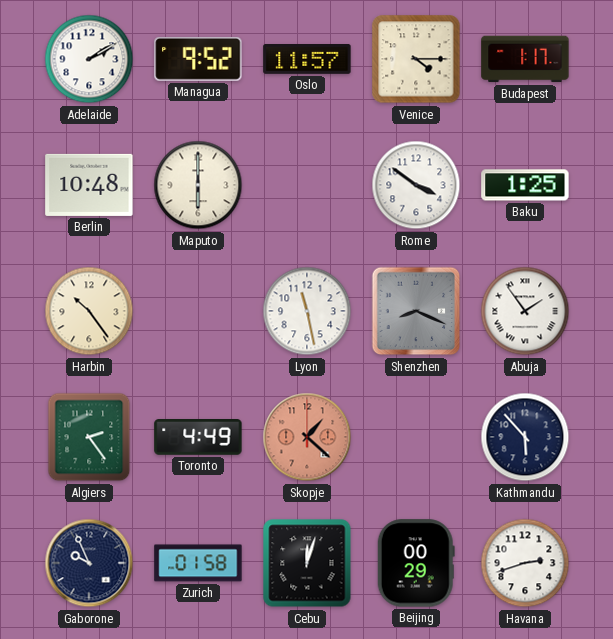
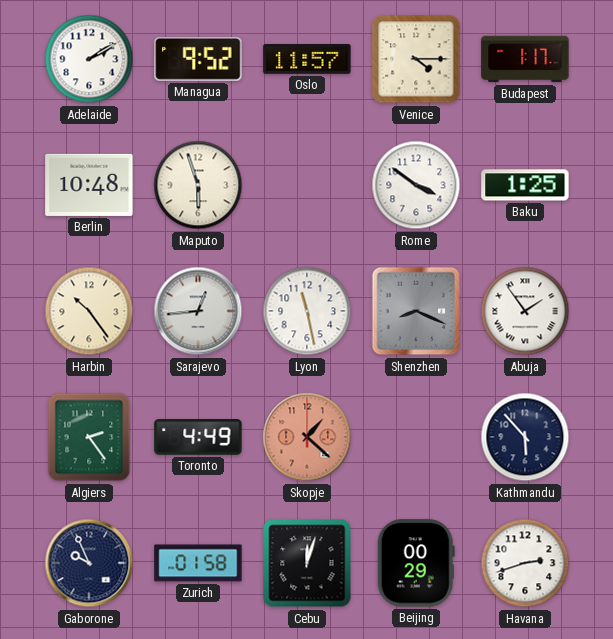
Maputo: 6:00 -> 5:57
Sarajevo: none -> 12:44
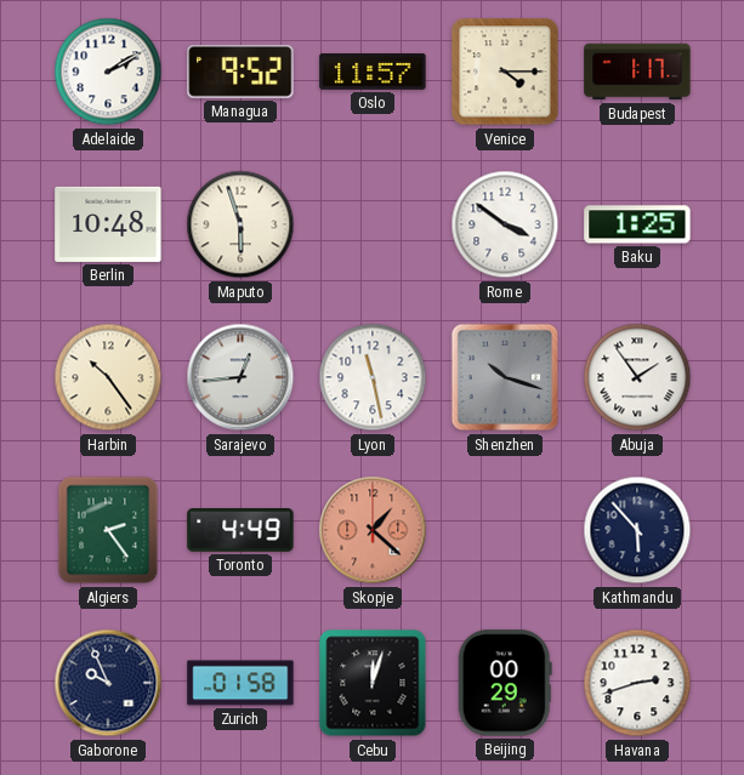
Shenzhen: 8:19 -> 10:18
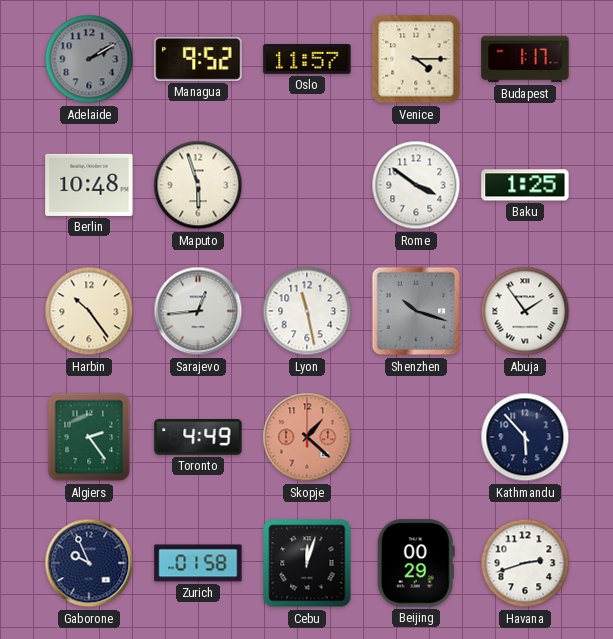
Adelaide dial: white -> grey
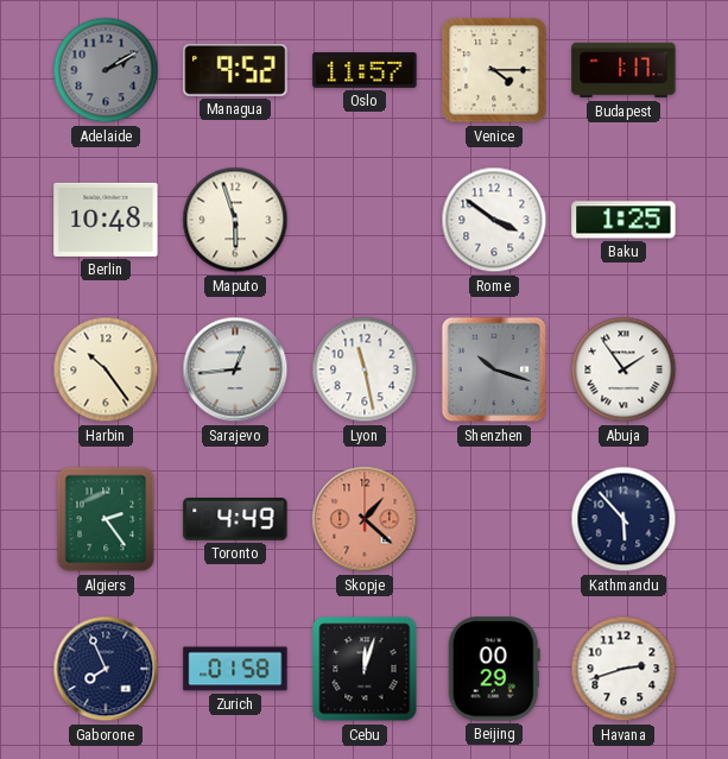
Gaborone: 9:56 -> 7:56
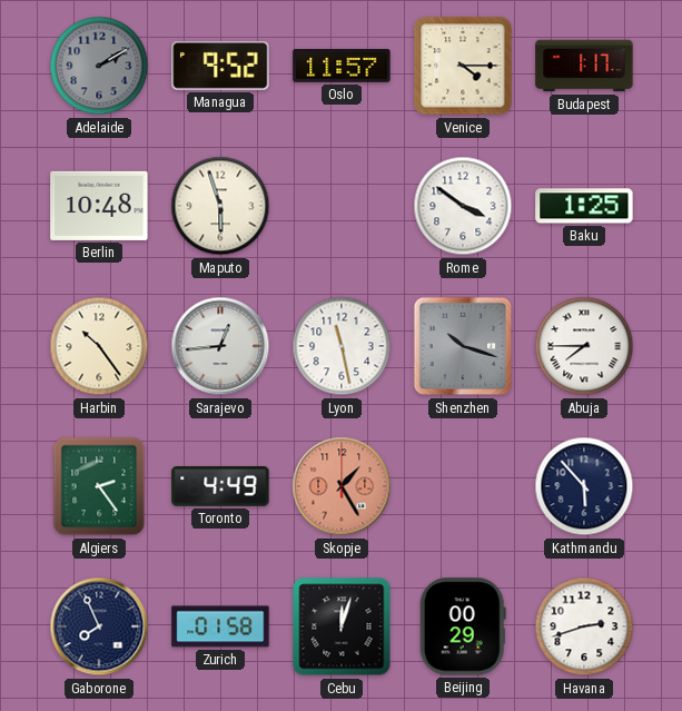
Abuja: 1:54 -> 7:45
Skopje: 1:22 -> 1:25
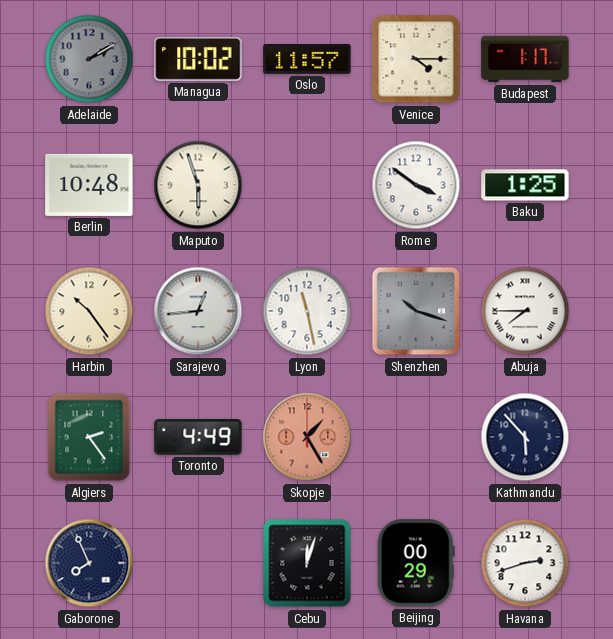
Managua: 9:52 -> 10:02
Zurich: 01:58 -> none
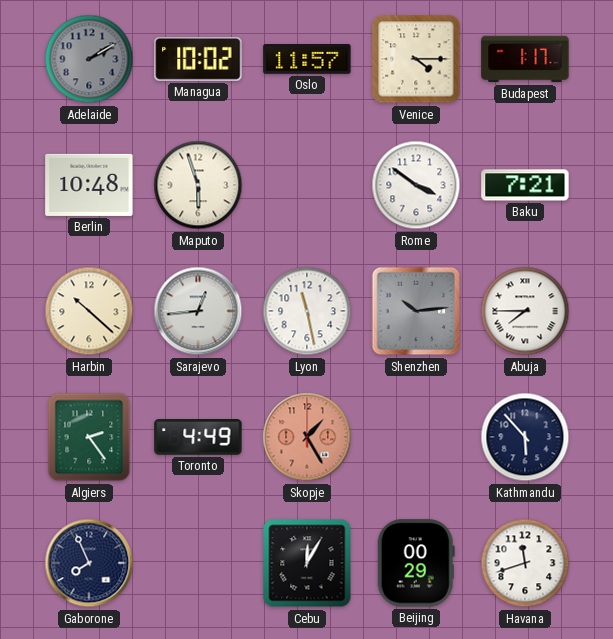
Baku: 1:25 -> 7:21
Harbin: 10:24 -> 10:22
Shenzhen: 10:18 -> 10:14
Cebu: 12:03 -> 12:05
Havana: 2:42 -> 11:42
